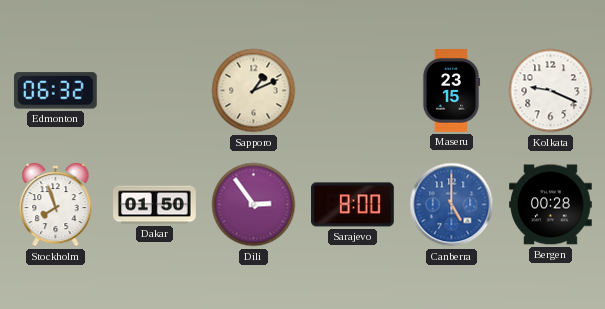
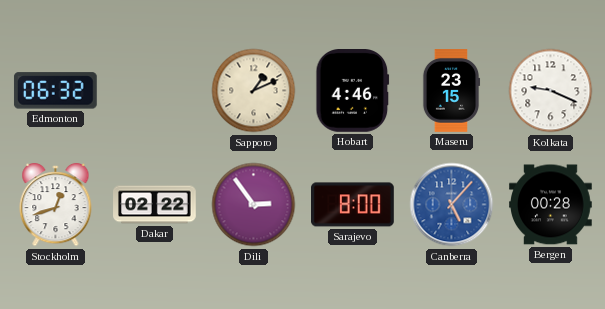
Hobart: none -> 4:46
Stockholm: 7:57 -> 12:42
Dakar: 01:50 -> 02:22
Canberra: 5:00 -> 5:07
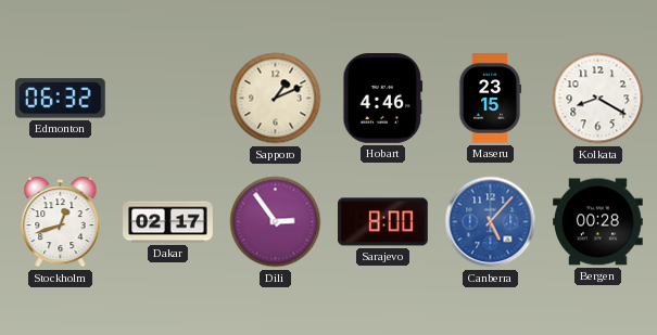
Kolkata: 9:19 -> 8:20
Dakar: 02:22 -> 02:17
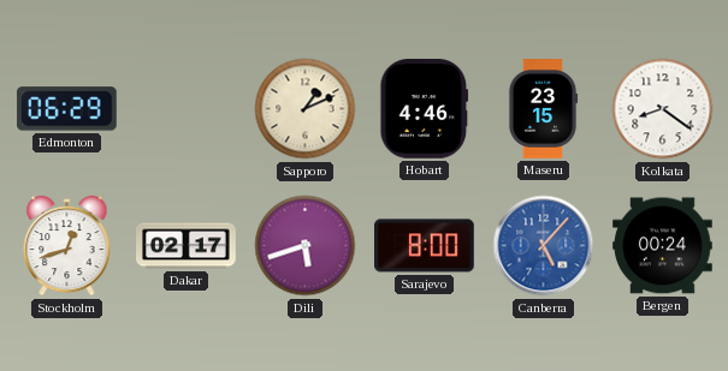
Edmonton: 06:32 -> 06:29
Kolkata: 8:20 -> 8:21
Dili: 2:54 -> 5:42
Bergen: 00:28 -> 00:24
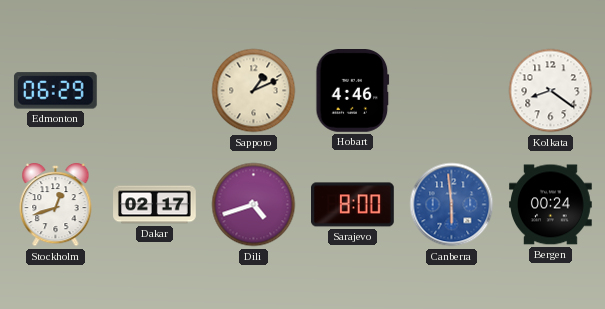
Maseru: 23:15 -> none
Dili: 5:42 -> 4:42
Canberra: 5:07 -> 5:59
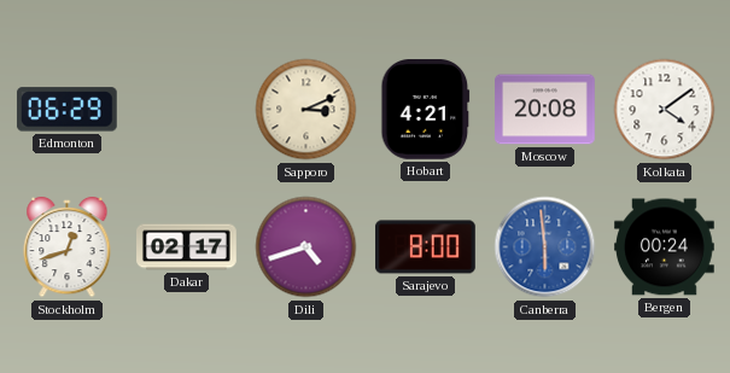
Sapporo: 1:11 -> 3:11
Hobart: 4:46 -> 4:21
Moscow: none -> 20:08
Kolkata: 8:21 -> 4:09
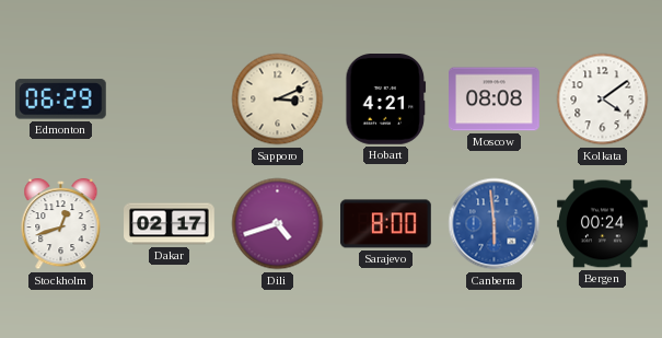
Moscow: 20:08 -> 08:08
